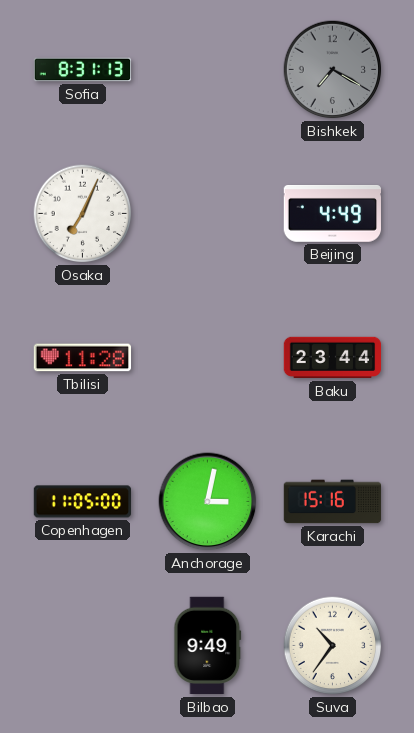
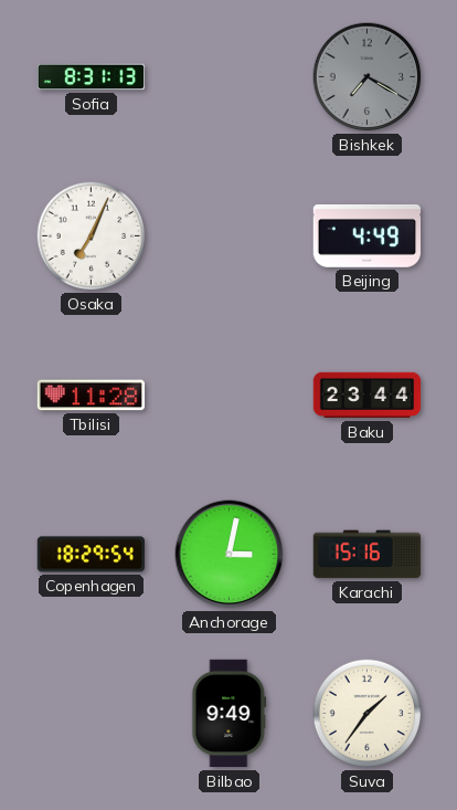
Copenhagen: 11:05 -> 18:29
Suva: 10:36 -> 1:36
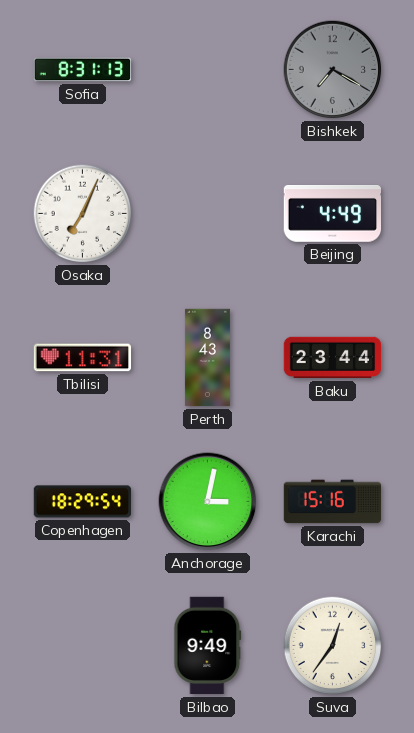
Tbilisi: 11:28 -> 11:31
Perth: none -> 8:43
Suva: 1:36 -> 12:36
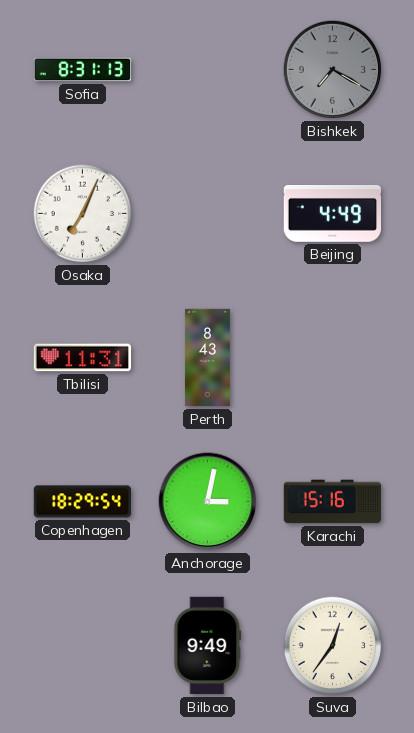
Baku: 23:44 -> none
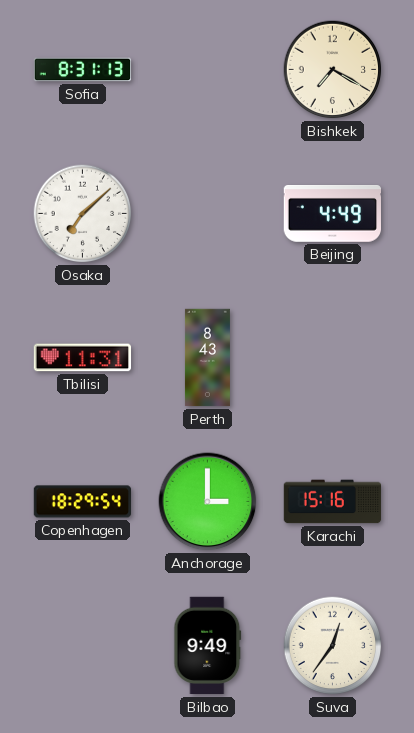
Bishkek dial: grey -> cream
Osaka: 7:04 -> 7:08
Anchorage: 3:02 -> 3:00
